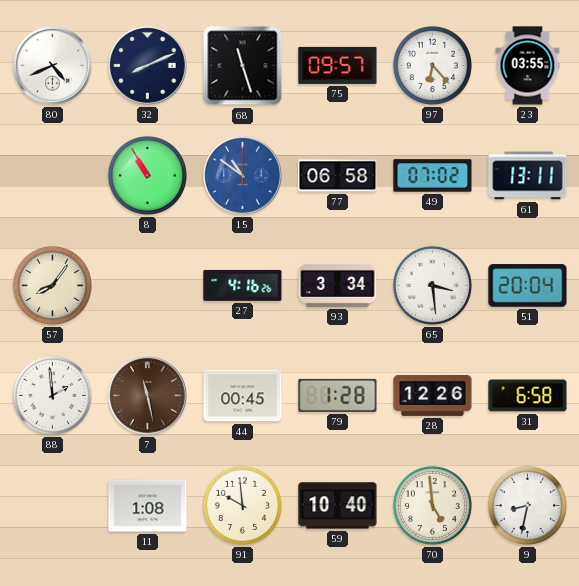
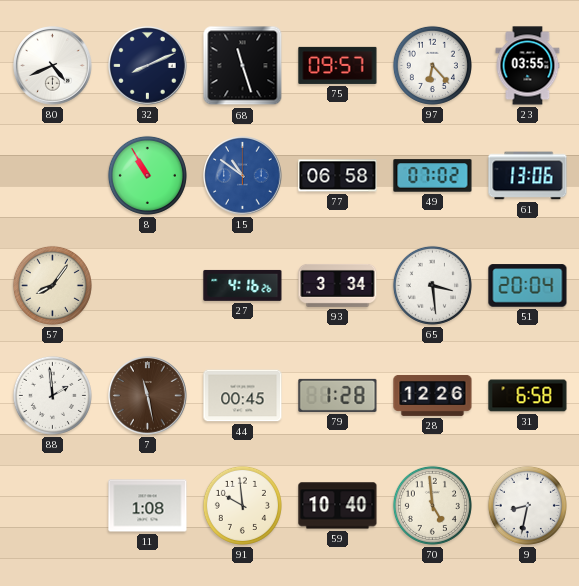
61: 13:11 -> 13:06
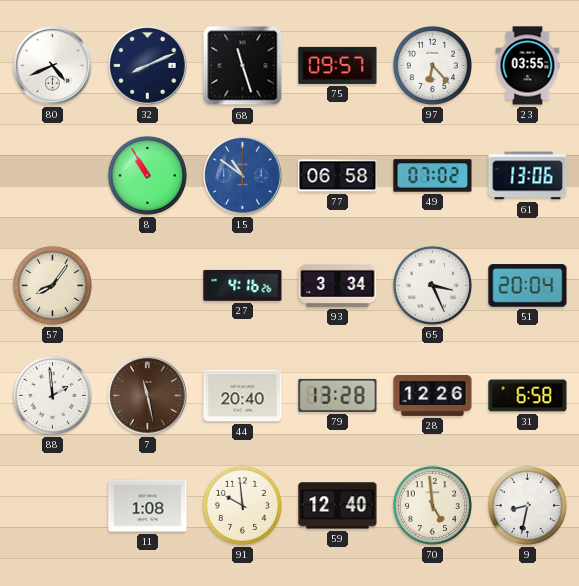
65: 3:29 -> 3:26
44: 00:45 -> 20:40
79: 1:28 -> 13:28
59: 10:40 -> 12:40
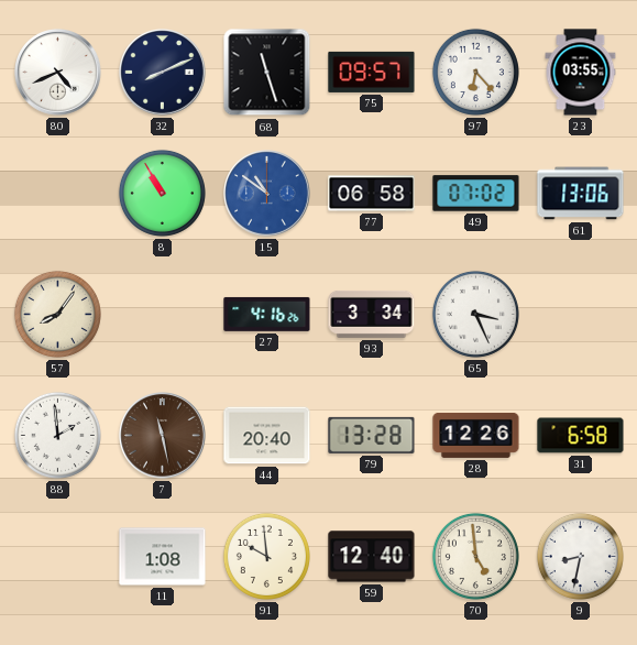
51: 20:04 -> none
